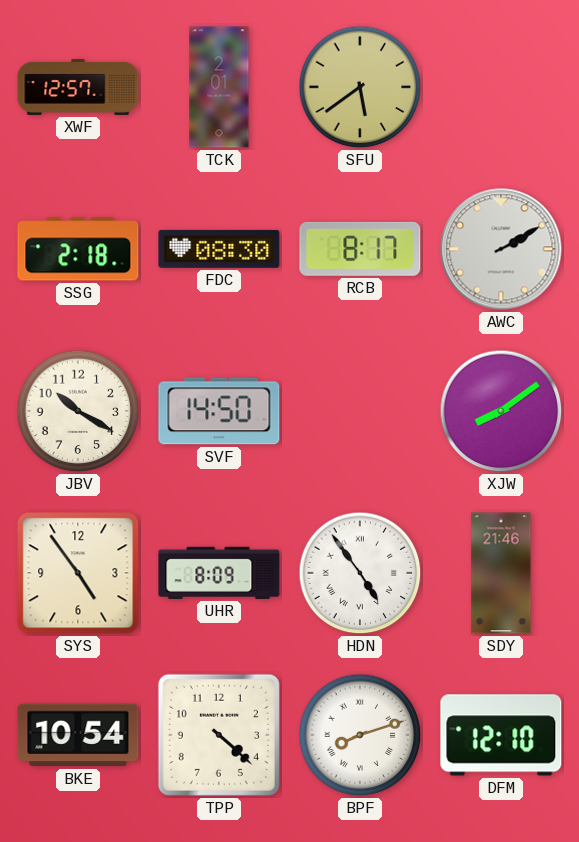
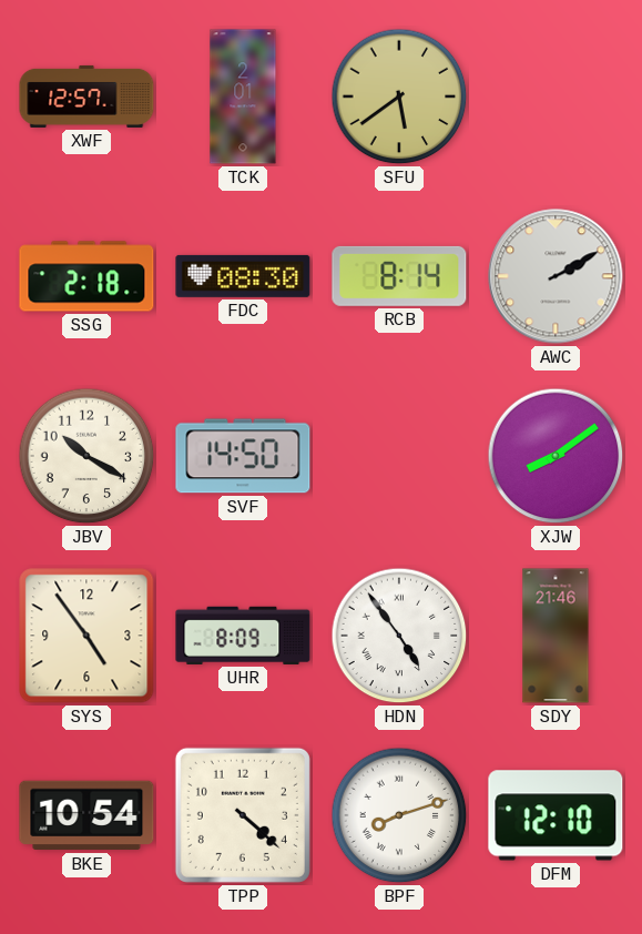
RCB: 8:17 -> 8:14
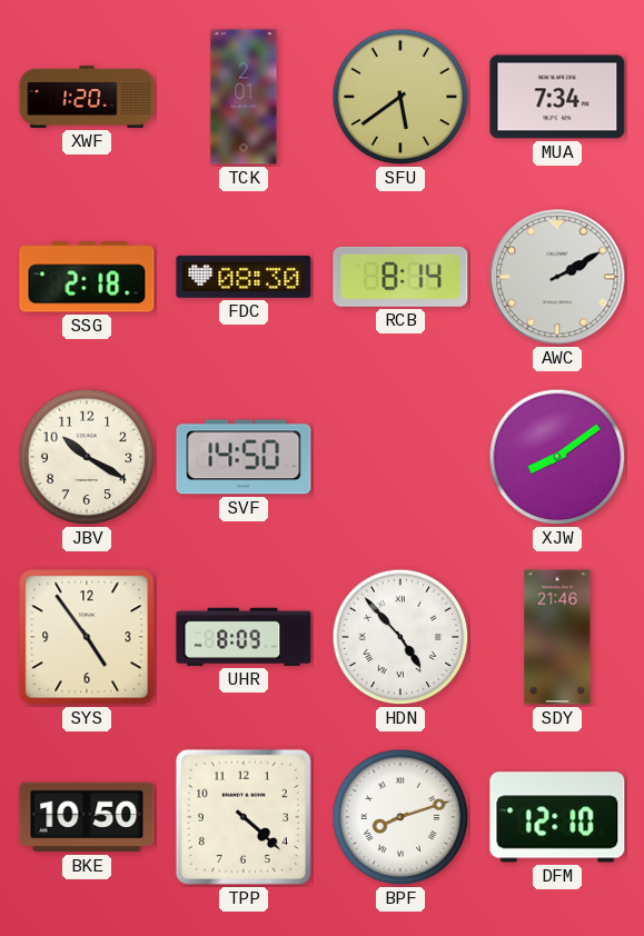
XWF: 12:57 -> 1:20
MUA: none -> 7:34
HDN: 4:54 -> 4:53
BKE: 10:54 -> 10:50
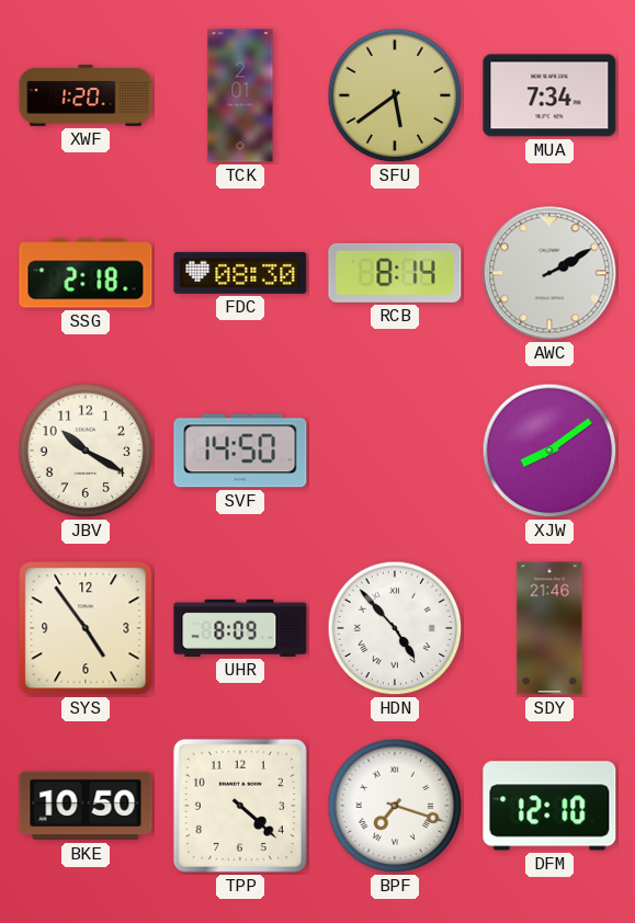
BPF: 8:12 -> 7:18
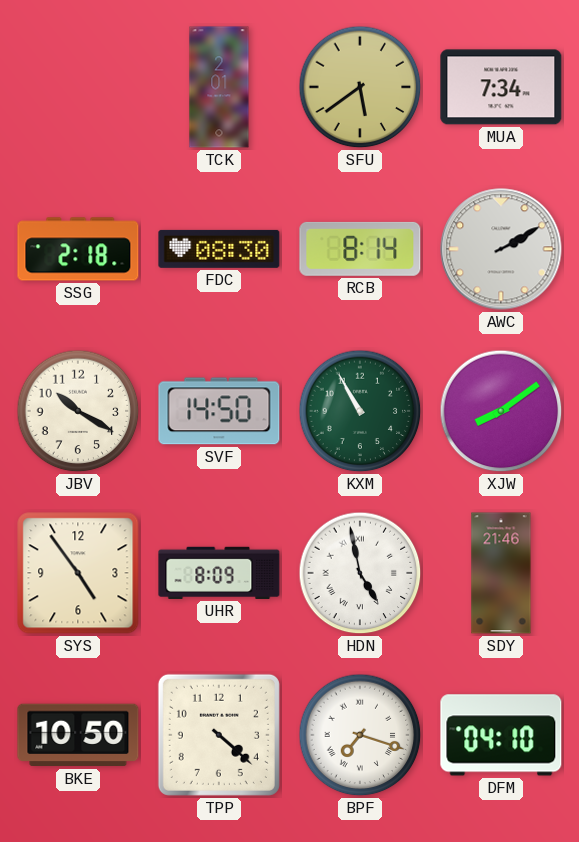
XWF: 1:20 -> none
KXM: none -> 10:55
HDN: 4:53 -> 4:58
DFM: 12:10 -> 04:10
